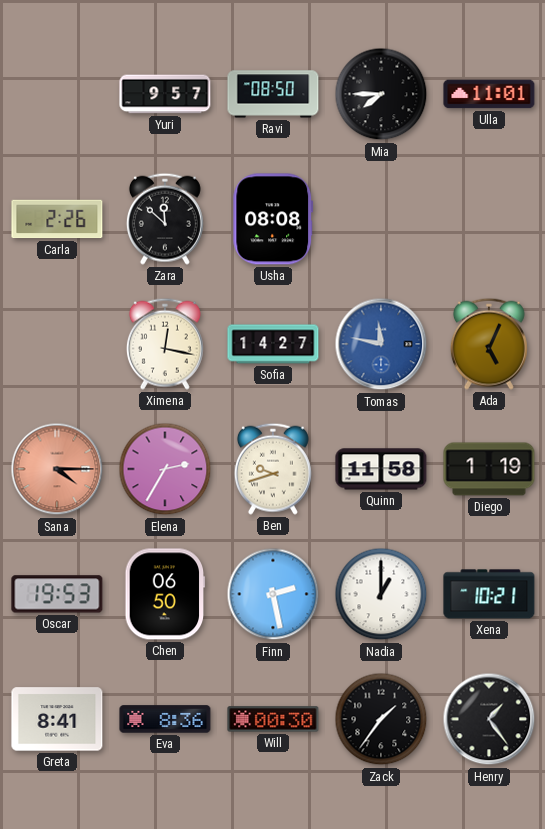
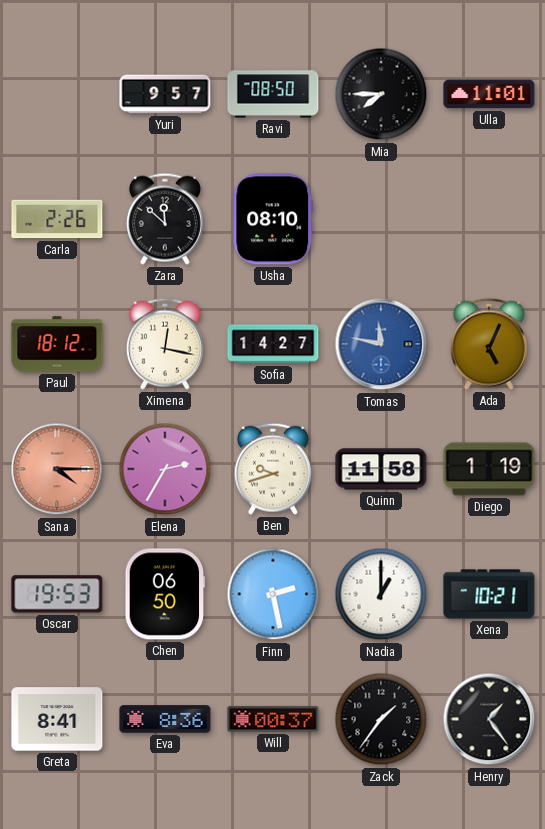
Usha: 08:08 -> 08:10
Paul: none -> 18:12
Will: 00:30 -> 00:37
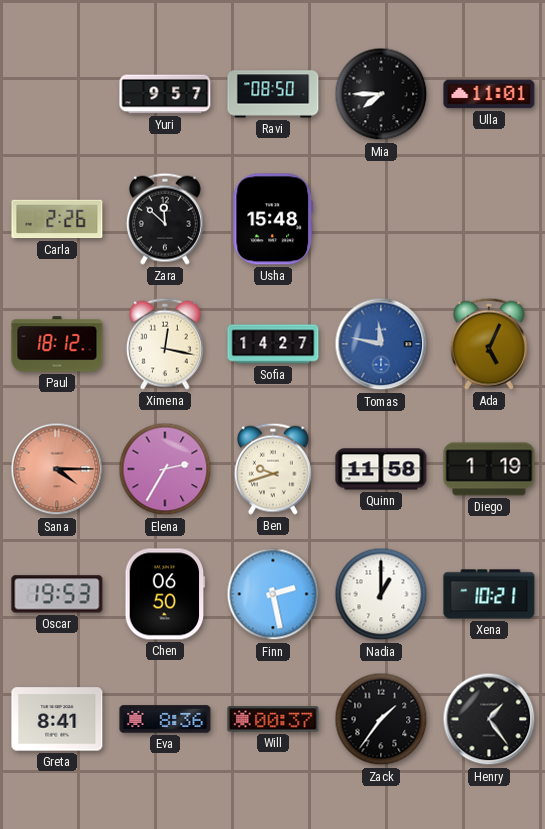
Usha: 08:10 -> 15:48
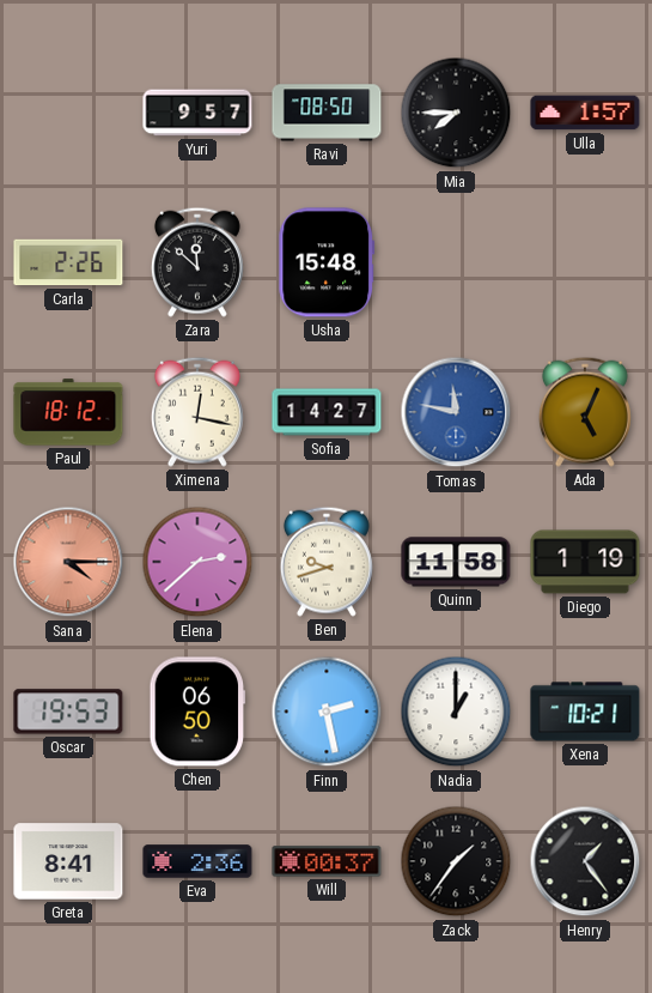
Ulla: 11:01 -> 1:57
Elena: 2:35 -> 2:38
Eva: 8:36 -> 2:36
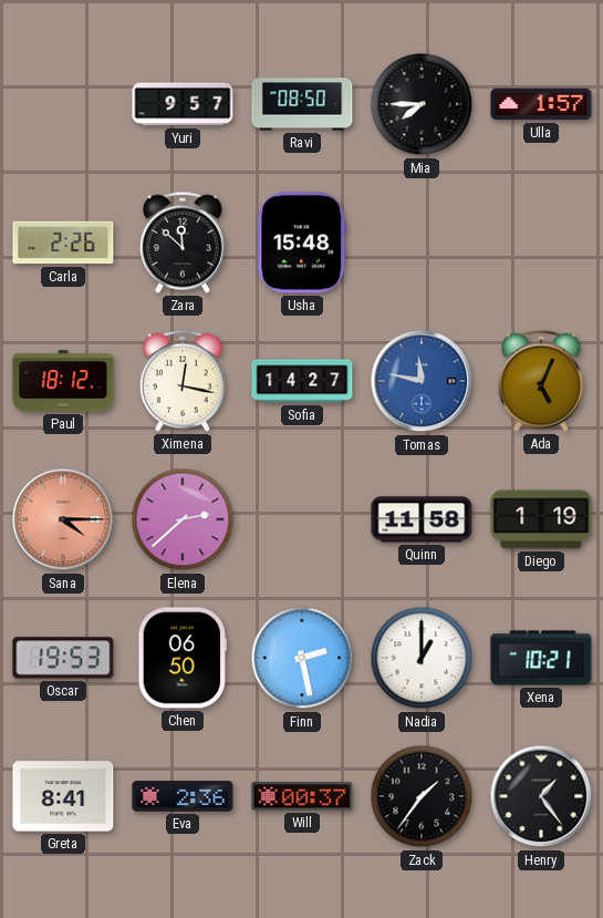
Ben: 9:42 -> none
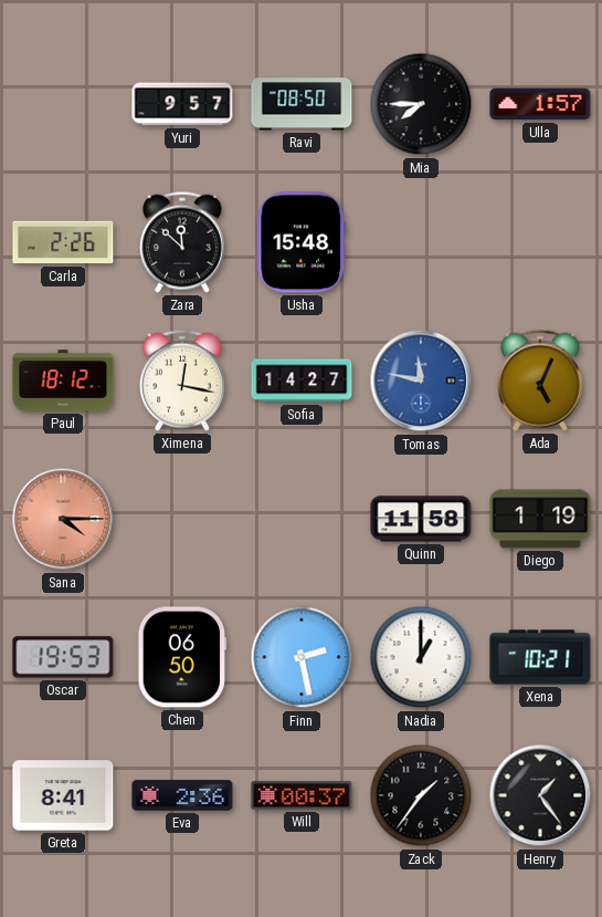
Elena: 2:38 -> none
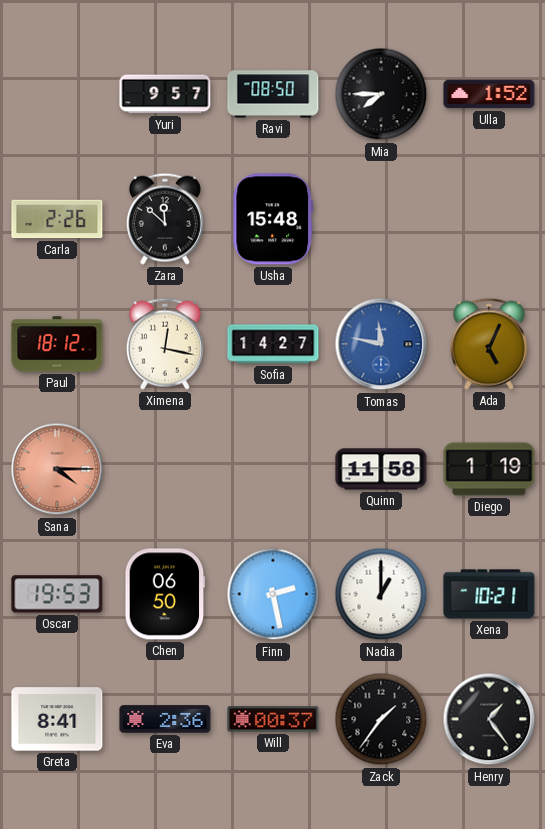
Ulla: 1:57 -> 1:52
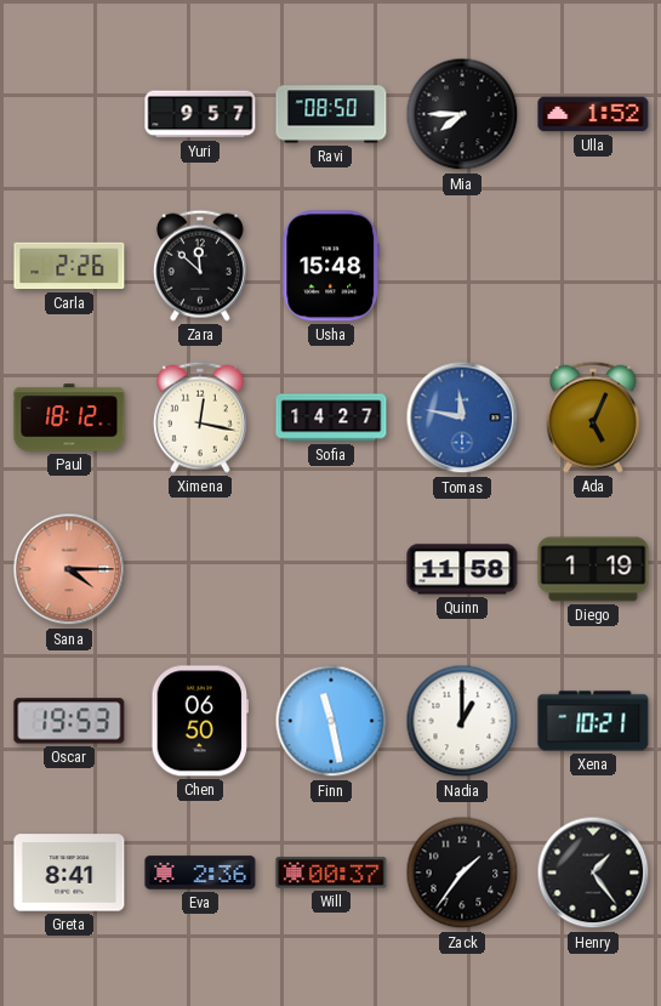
Finn: 2:28 -> 11:28
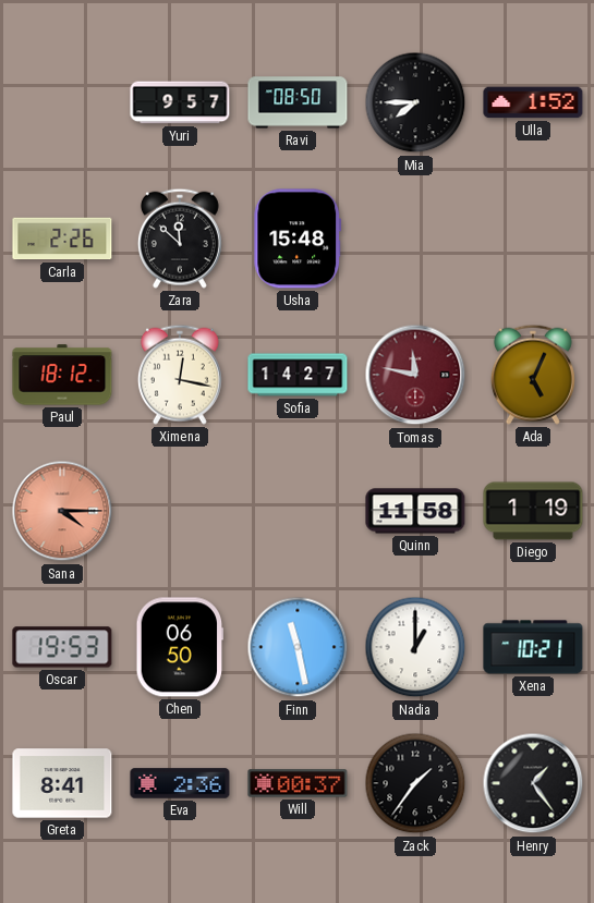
Tomas dial: blue -> burgundy
